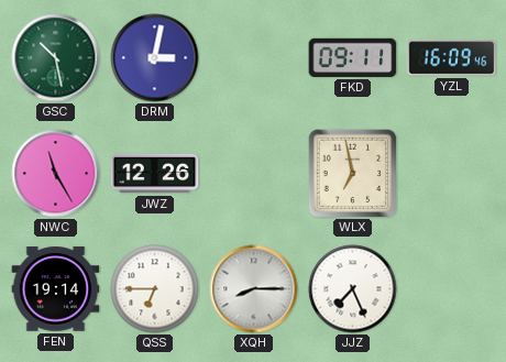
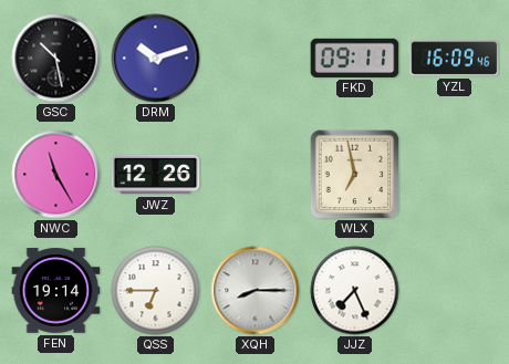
GSC dial: green -> black
DRM: 3:02 -> 10:12
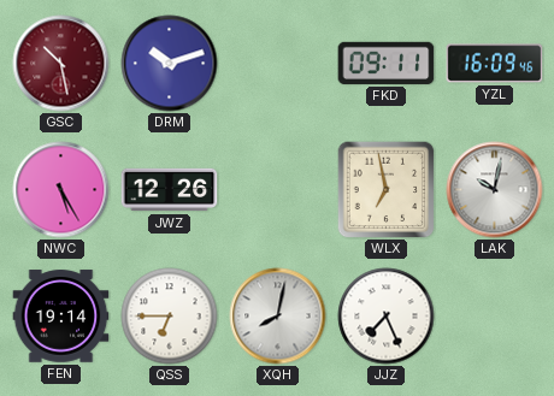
GSC dial: black -> burgundy
NWC: 11:25 -> 5:25
LAK: none -> 10:02
XQH: 8:15 -> 8:02
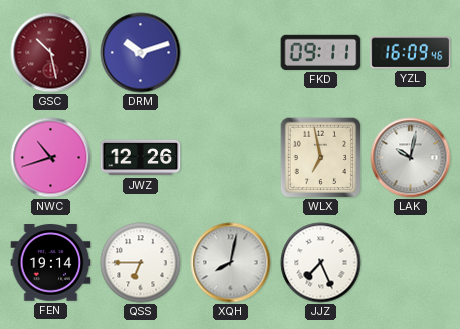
NWC: 5:25 -> 10:42
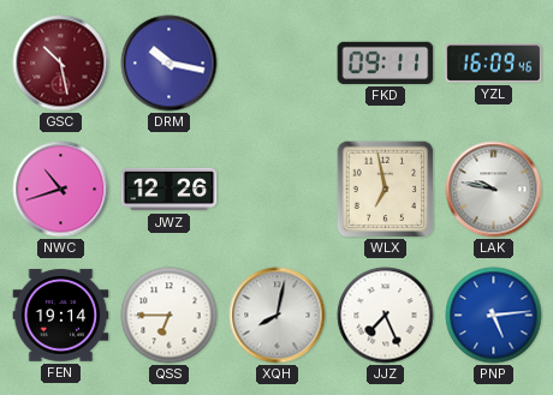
DRM: 10:12 -> 10:17
LAK: 10:02 -> 9:47
PNP: none -> 5:14
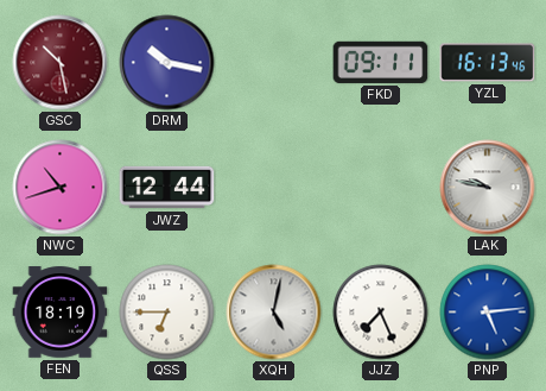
YZL: 16:09 -> 16:13
JWZ: 12:26 -> 12:44
WLX: 6:58 -> none
FEN: 19:14 -> 18:19
XQH: 8:02 -> 5:02
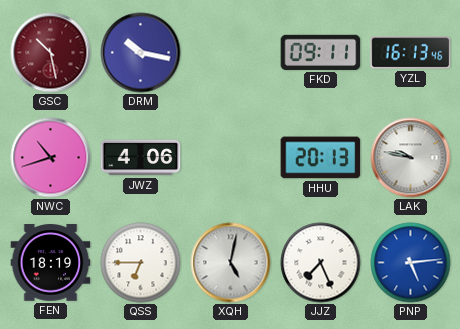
JWZ: 12:44 -> 4:06
HHU: none -> 20:13
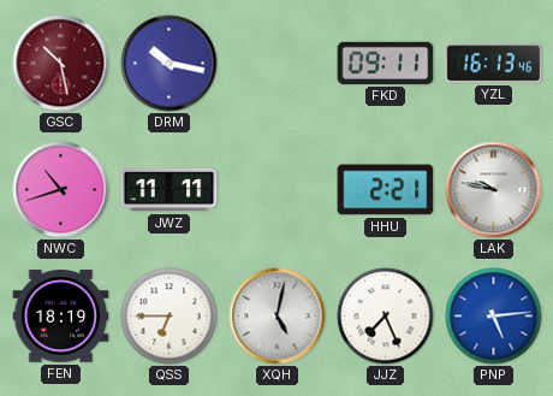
JWZ: 4:06 -> 11:11
HHU: 20:13 -> 2:21
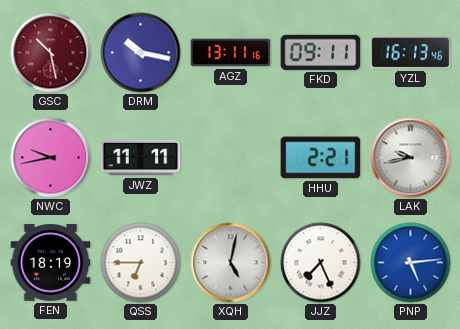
AGZ: none -> 13:11
NWC: 10:42 -> 9:43
LAK: 9:47 -> 9:43
